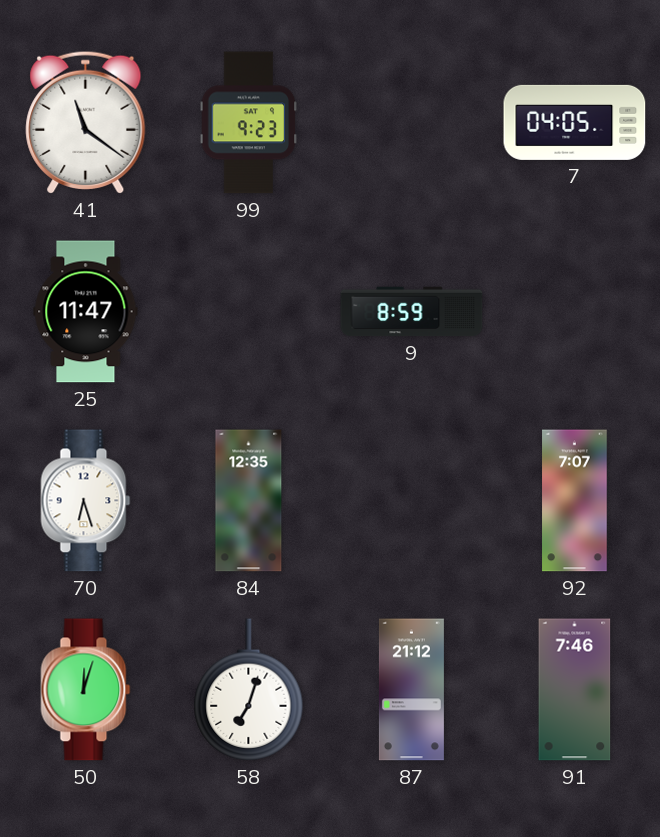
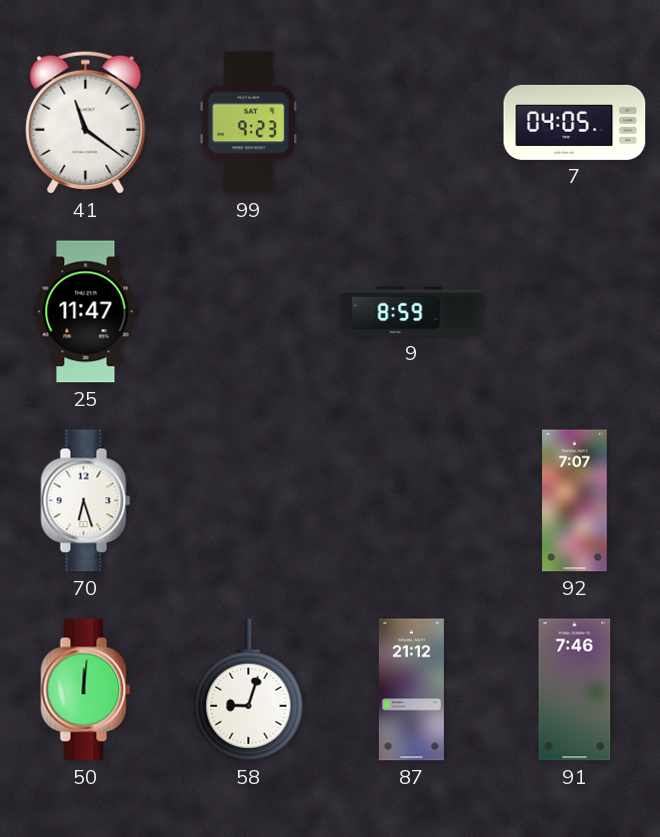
84: 12:35 -> none
50: 12:03 -> 12:01
58: 7:03 -> 9:03
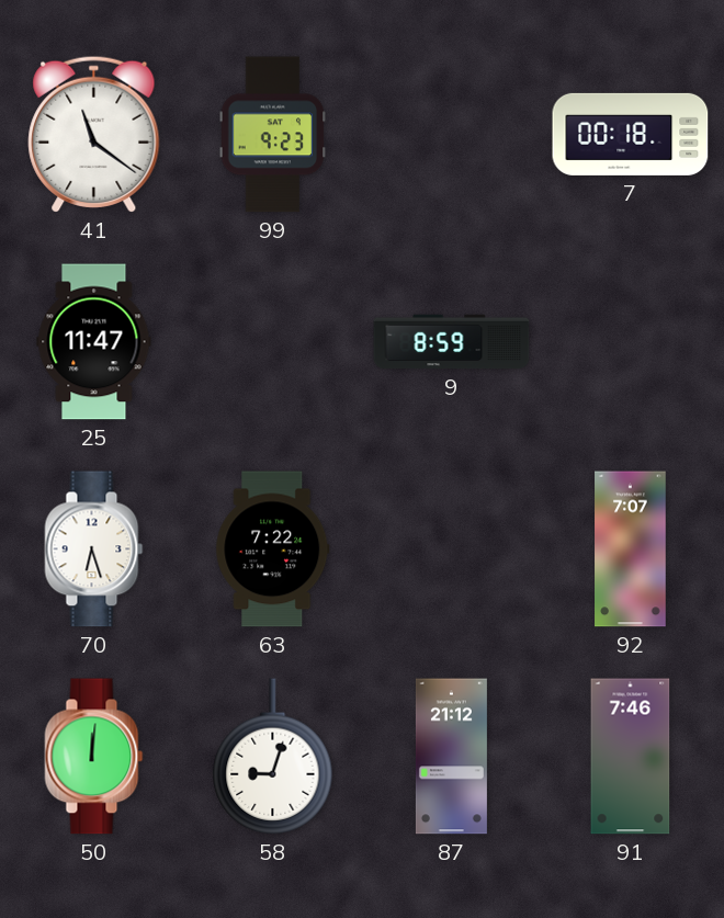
7: 04:05 -> 00:18
63: none -> 7:22
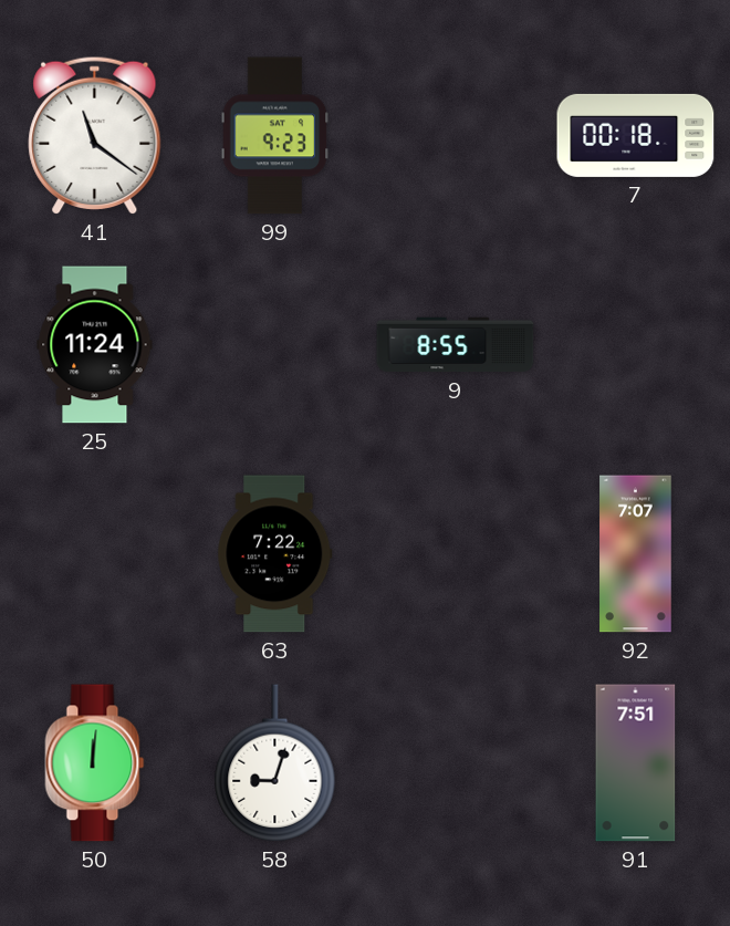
25: 11:47 -> 11:24
9: 8:59 -> 8:55
70: 6:27 -> none
87: 21:12 -> none
91: 7:46 -> 7:51
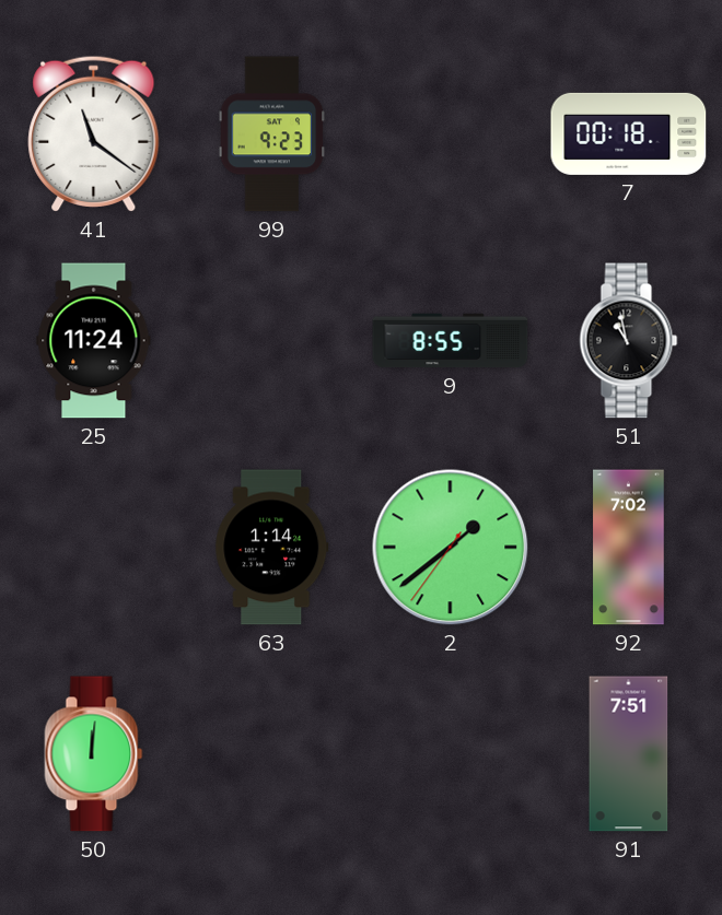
51: none -> 10:58
63: 7:22 -> 1:14
2: none -> 1:38
92: 7:07 -> 7:02
58: 9:03 -> none
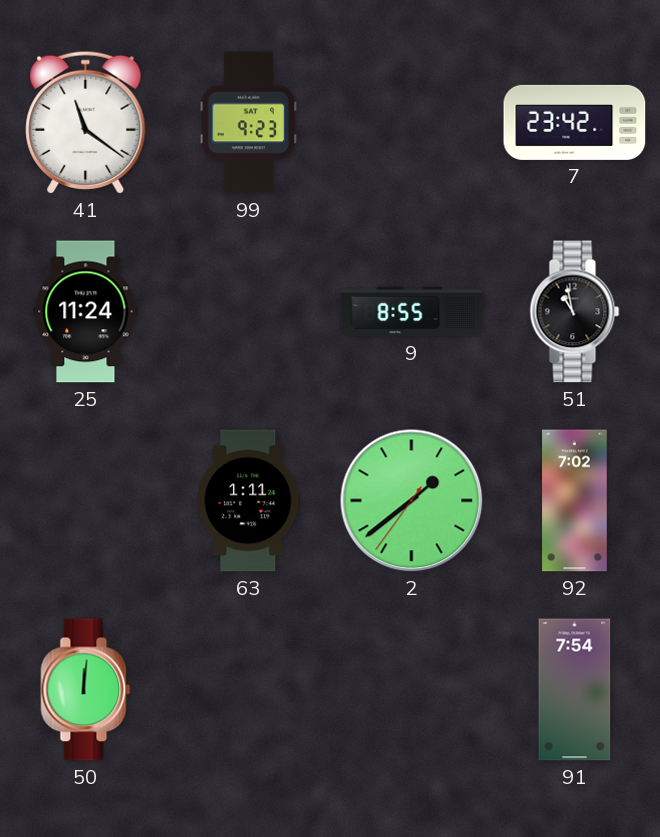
7: 00:18 -> 23:42
63: 1:14 -> 1:11
91: 7:51 -> 7:54
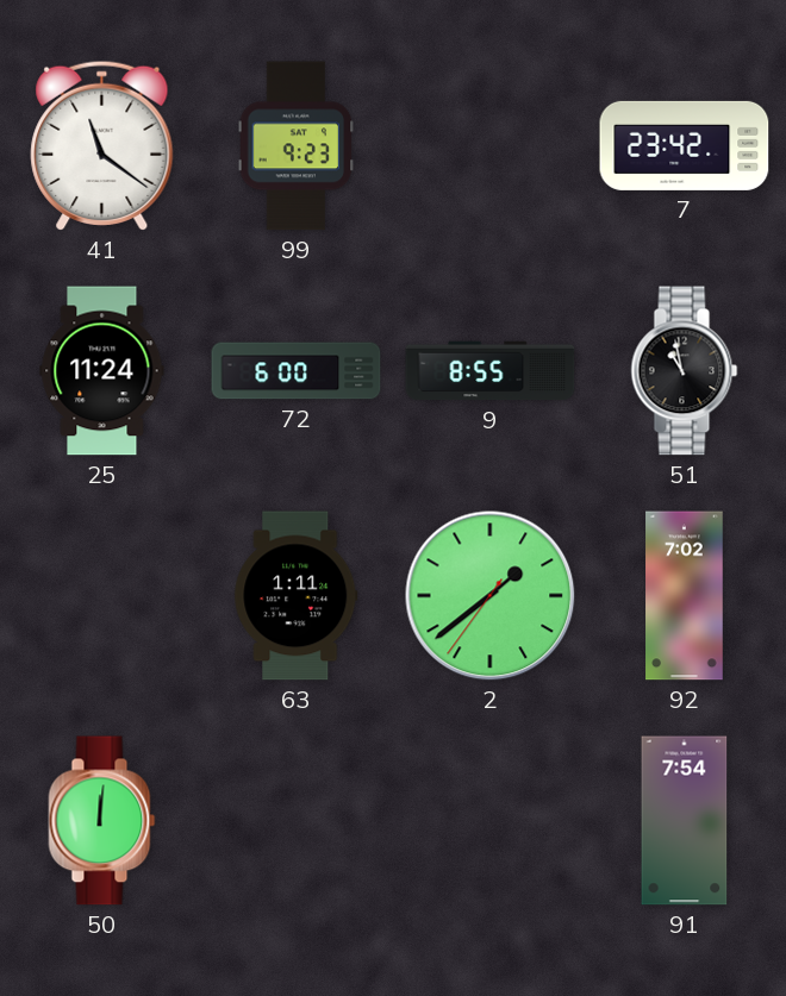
72: none -> 6:00
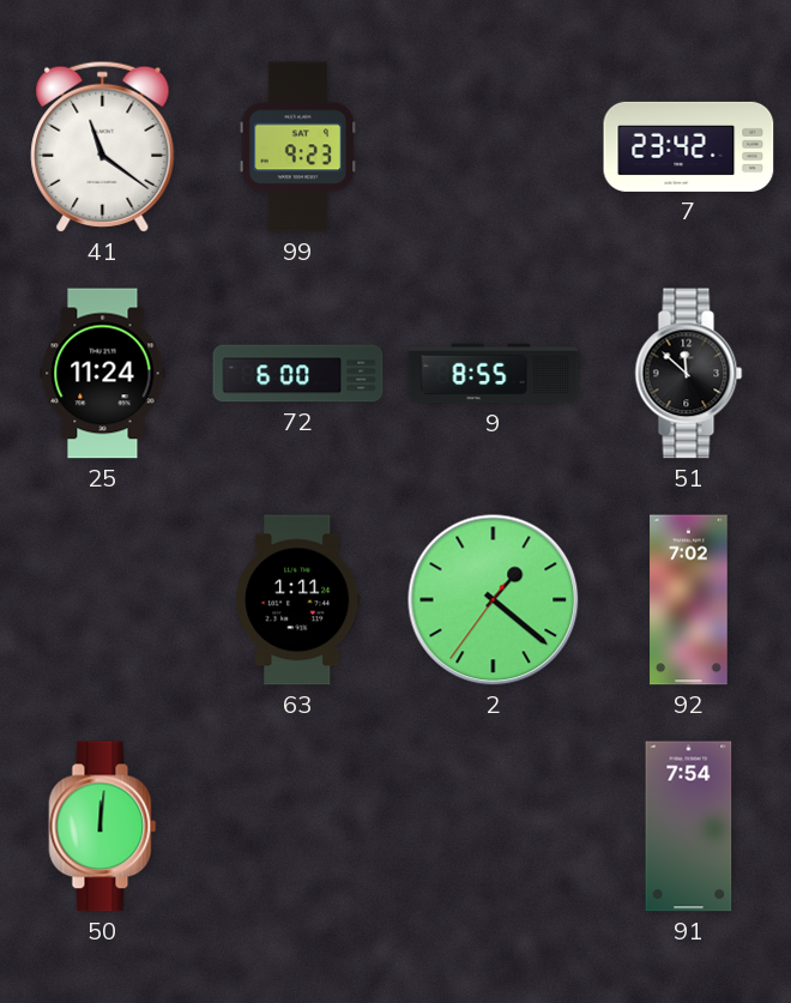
51: 10:58 -> 11:52
2: 1:38 -> 1:21
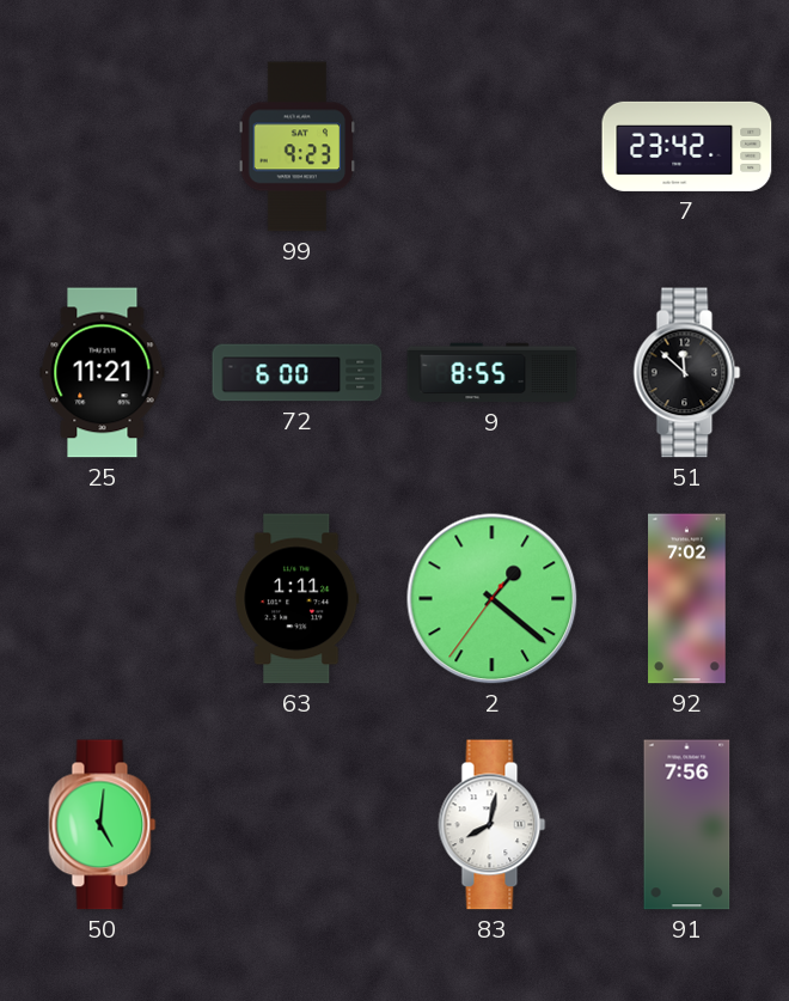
41: 11:21 -> none
25: 11:24 -> 11:21
50: 12:01 -> 5:01
83: none -> 8:02
91: 7:54 -> 7:56
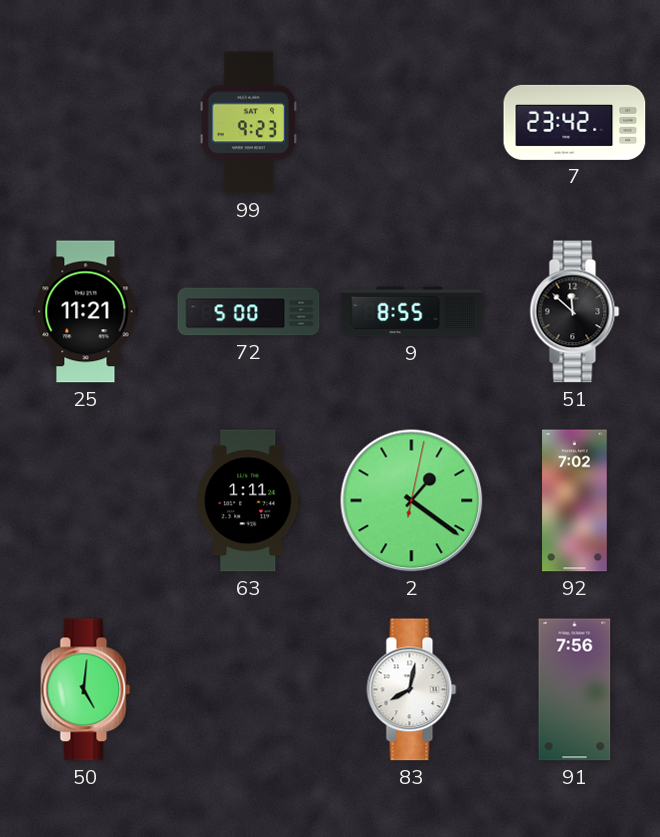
72: 6:00 -> 5:00
2: 1:21:36 -> 1:21:02
